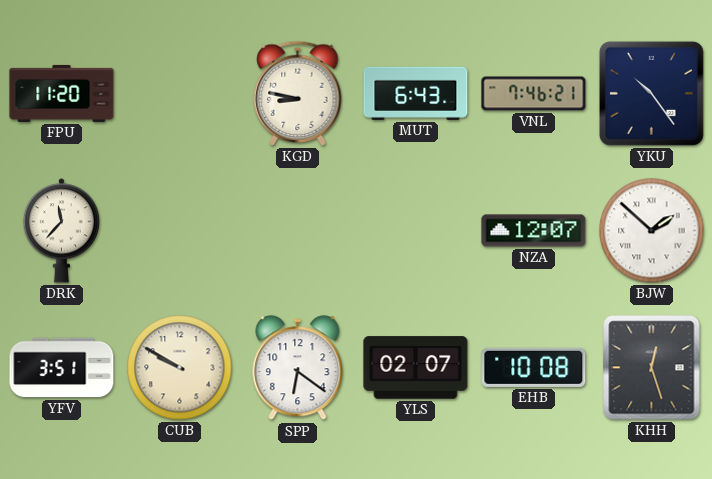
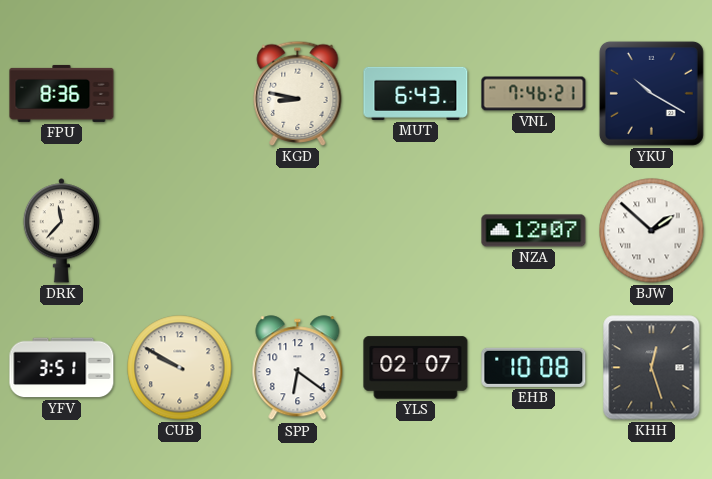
FPU: 11:20 -> 8:36
YKU: 10:24 -> 10:20
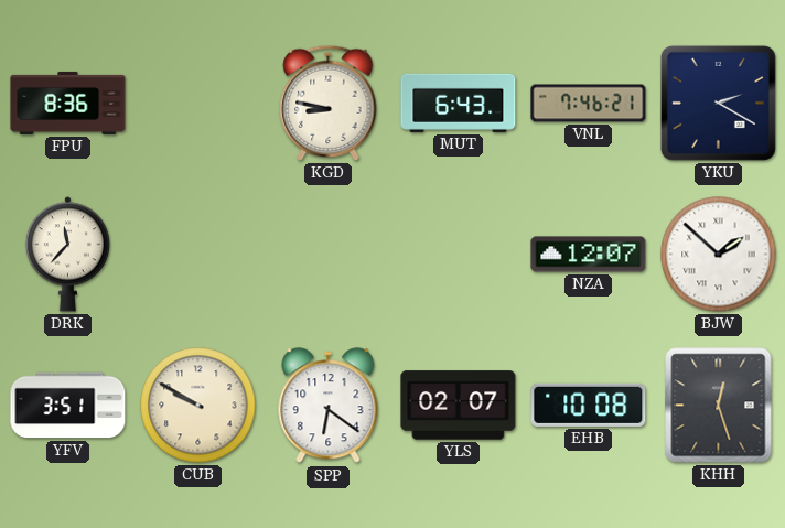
YKU: 10:20 -> 2:20
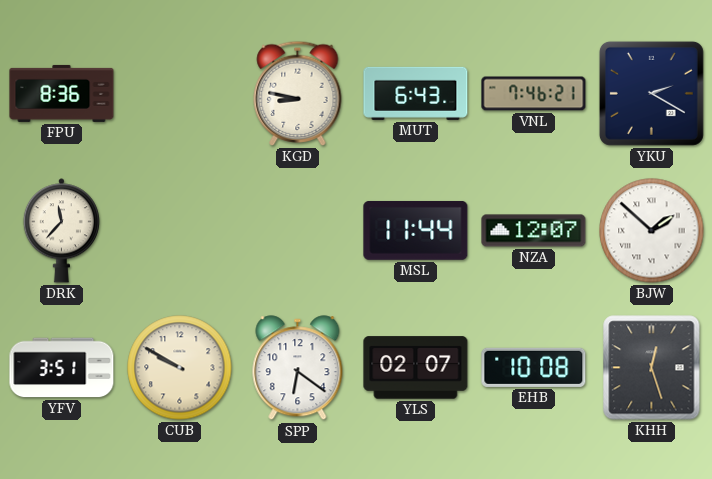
MSL: none -> 11:44
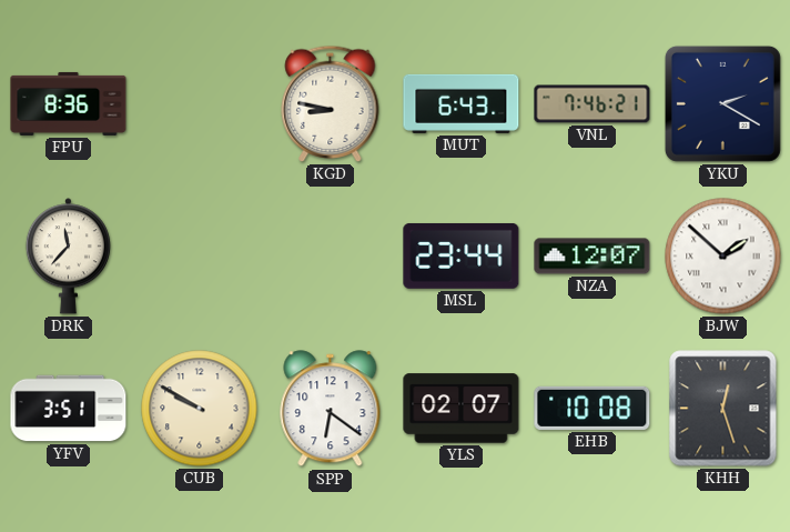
MSL: 11:44 -> 23:44
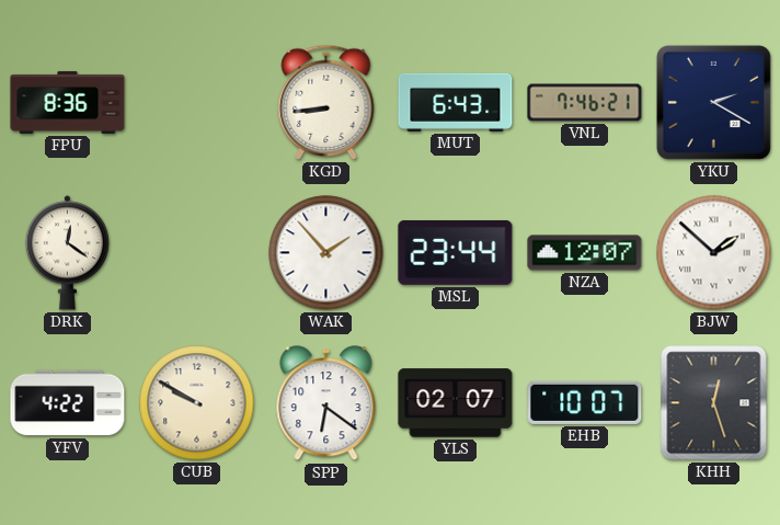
KGD: 8:47 -> 8:44
DRK: 11:37 -> 12:21
WAK: none -> 1:53
YFV: 3:51 -> 4:22
EHB: 10:08 -> 10:07
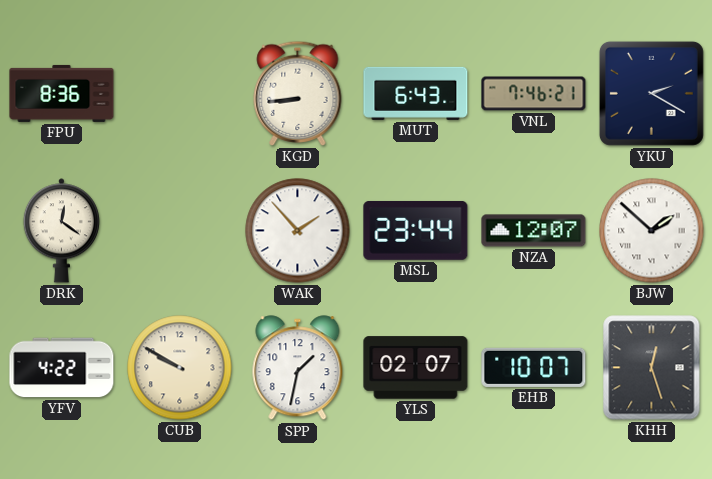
SPP: 6:21 -> 1:32
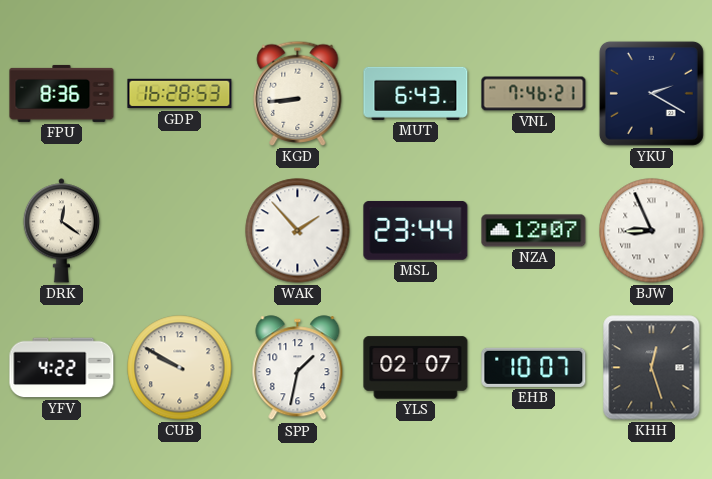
GDP: none -> 16:28
BJW: 1:52 -> 8:56
